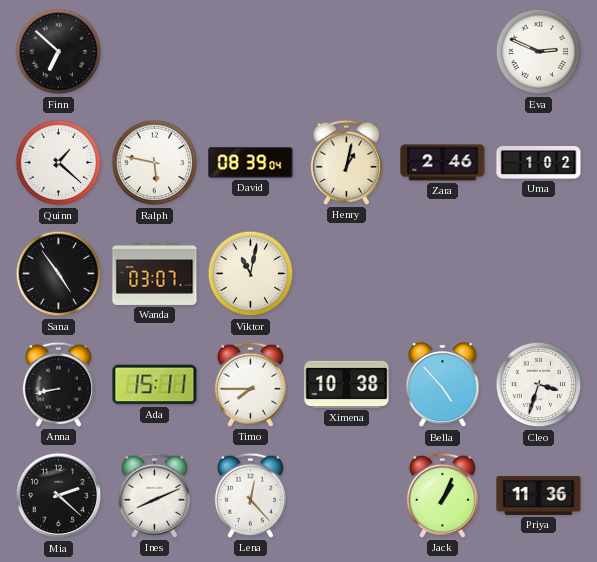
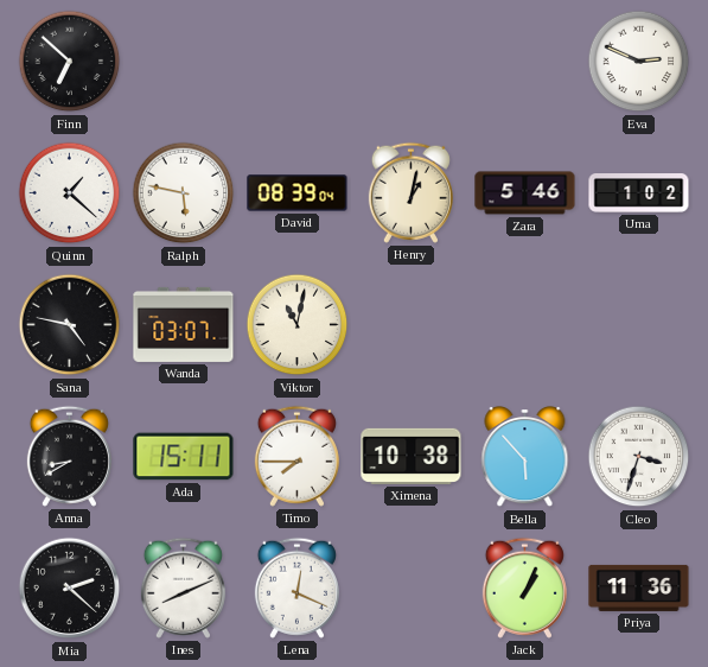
Zara: 2:46 -> 5:46
Sana: 4:54 -> 4:47
Anna: 8:43 -> 8:40
Bella: 4:53 -> 5:53
Lena: 12:23 -> 12:19
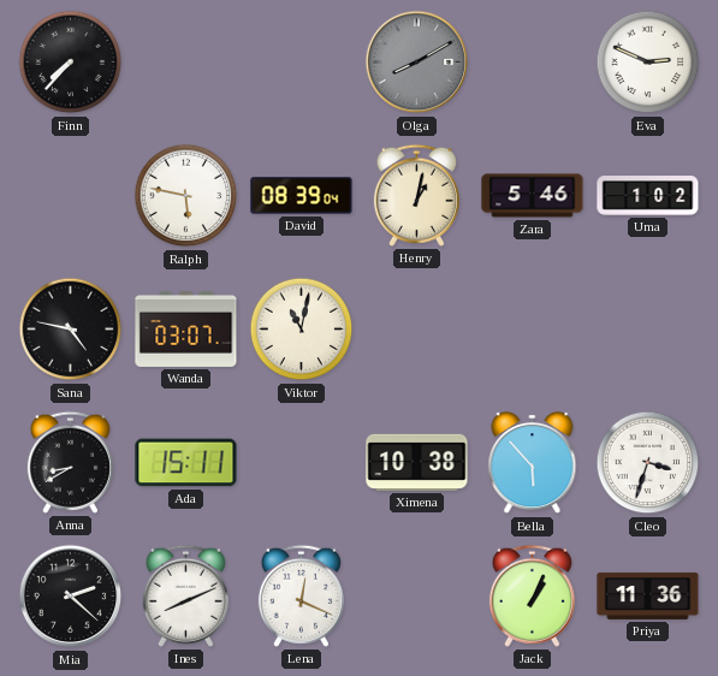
Finn: 6:52 -> 7:37
Olga: none -> 8:10
Quinn: 1:22 -> none
Timo: 7:45 -> none
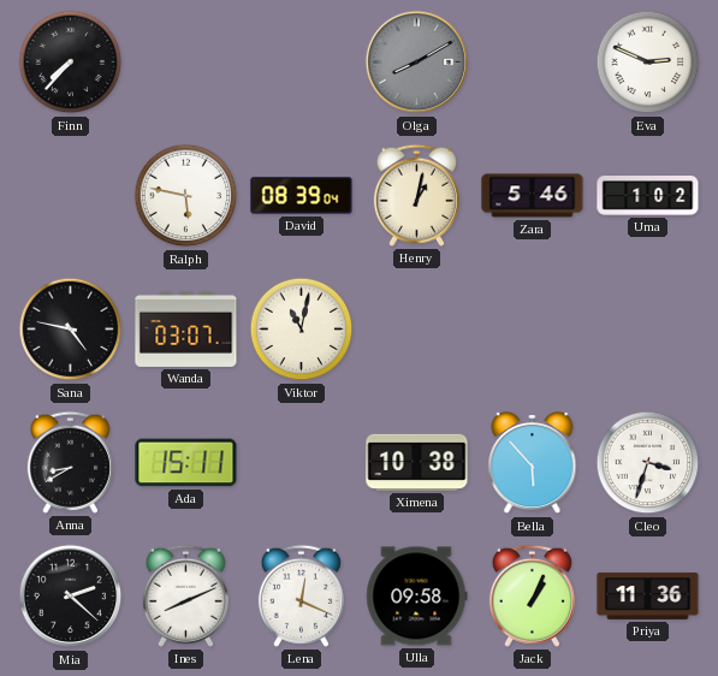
Ulla: none -> 09:58
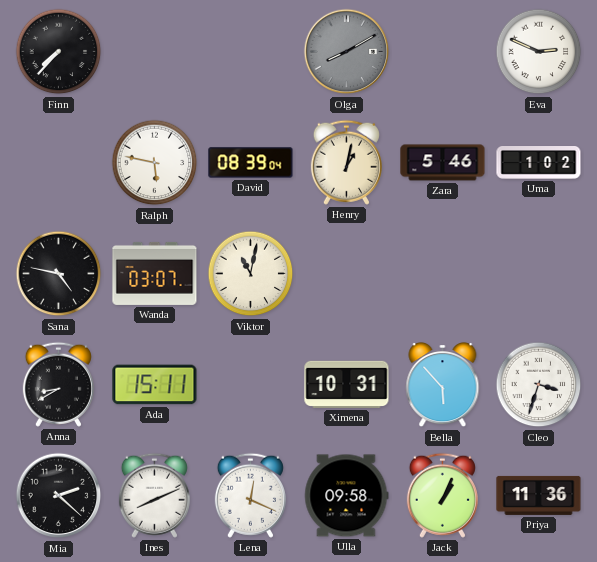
Ximena: 10:38 -> 10:31
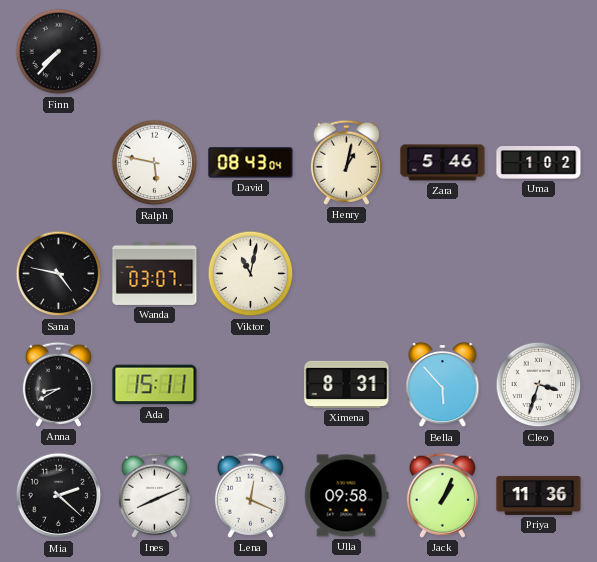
Olga: 8:10 -> none
Eva: 2:49 -> none
David: 08:39 -> 08:43
Ximena: 10:31 -> 8:31
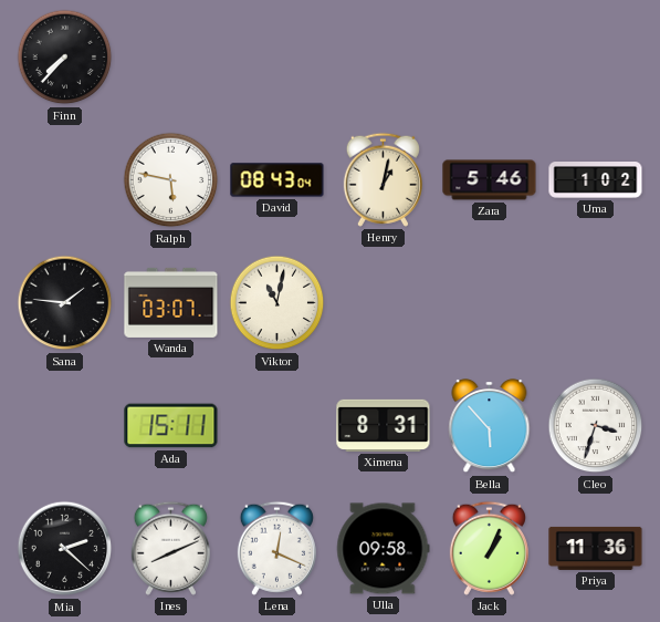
Sana: 4:47 -> 1:46
Anna: 8:40 -> none
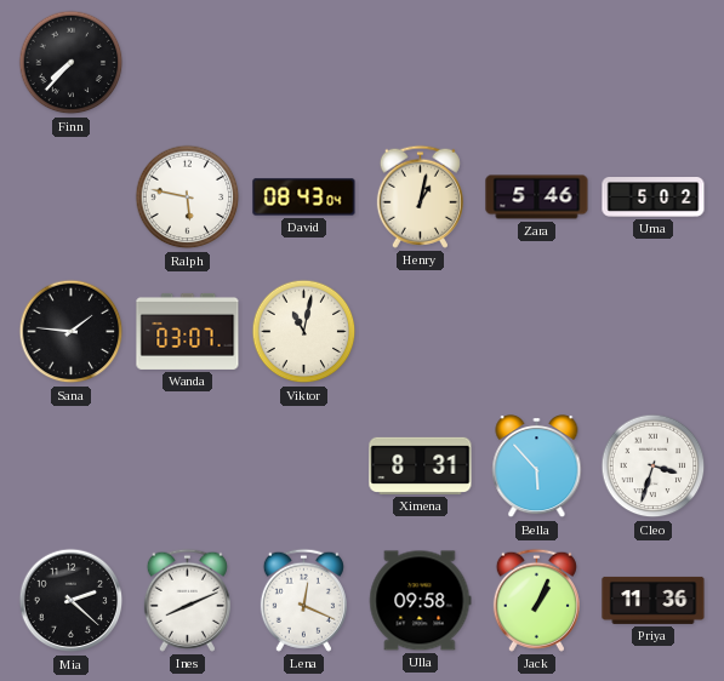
Uma: 1:02 -> 5:02
Ada: 15:11 -> none
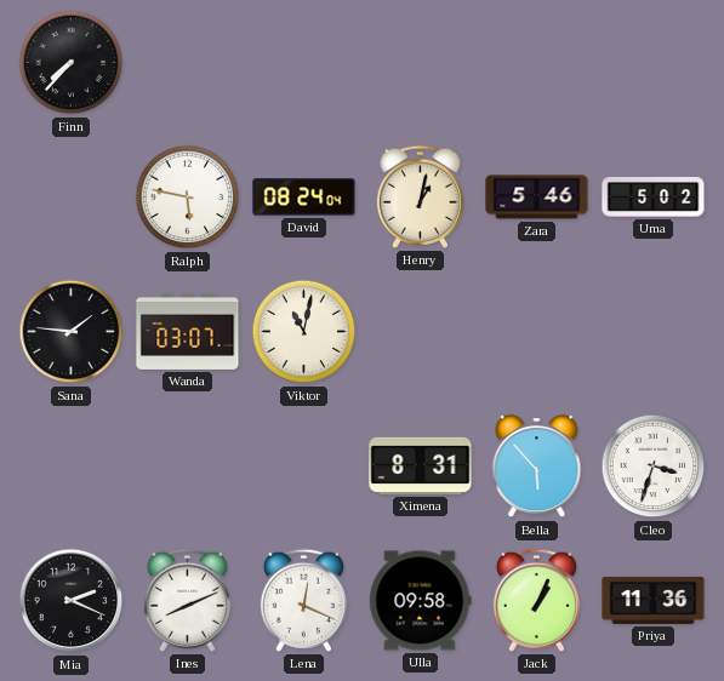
David: 08:43 -> 08:24
Mia: 2:22 -> 2:19
